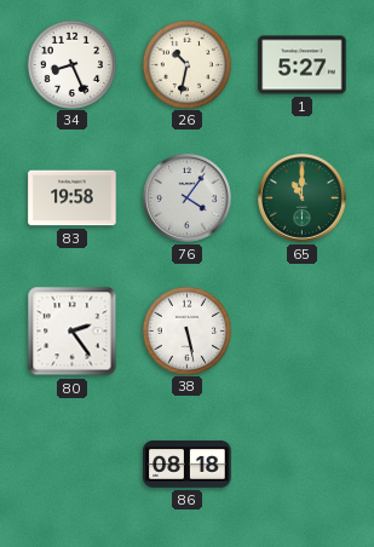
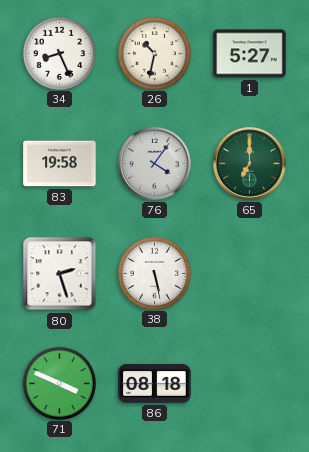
65: 11:00 -> 7:00
80: 2:24 -> 2:27
71: none -> 3:49
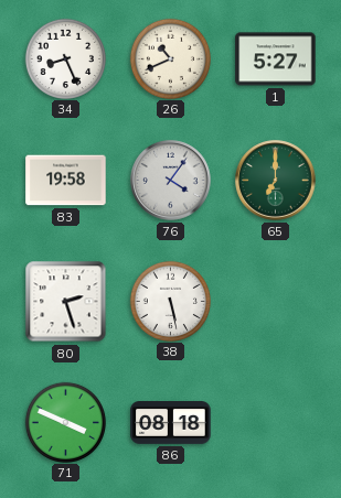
26: 10:32 -> 10:41
